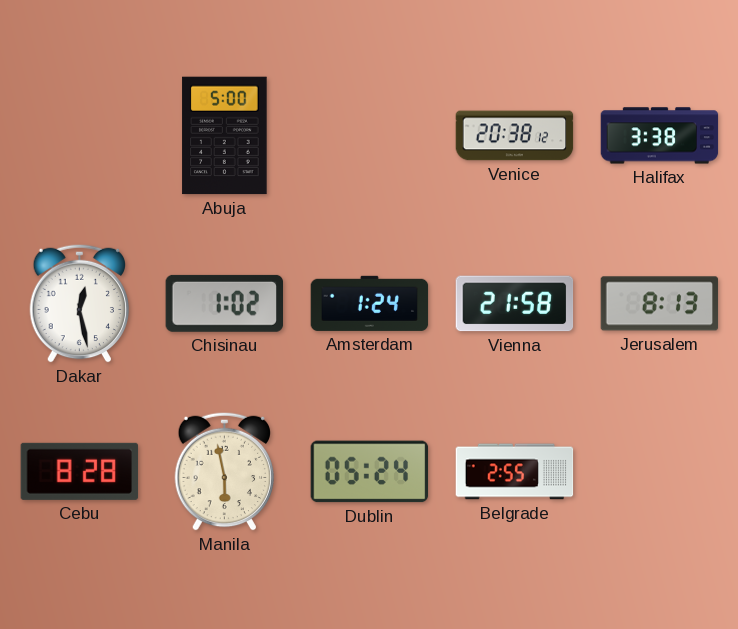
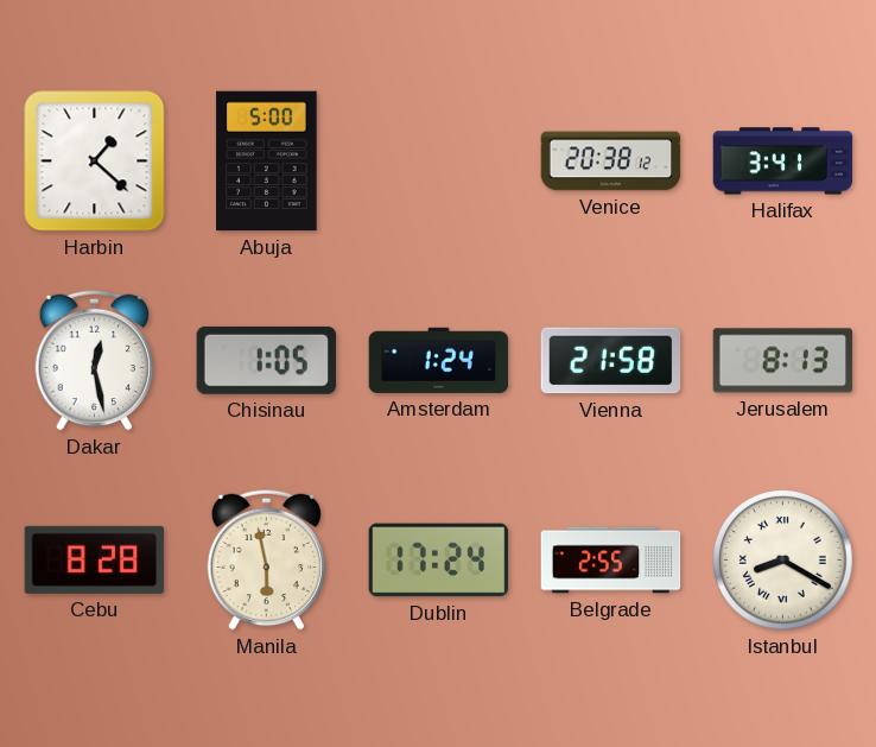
Harbin: none -> 1:22
Halifax: 3:38 -> 3:41
Chisinau: 1:02 -> 1:05
Dublin: 05:24 -> 17:24
Istanbul: none -> 8:20
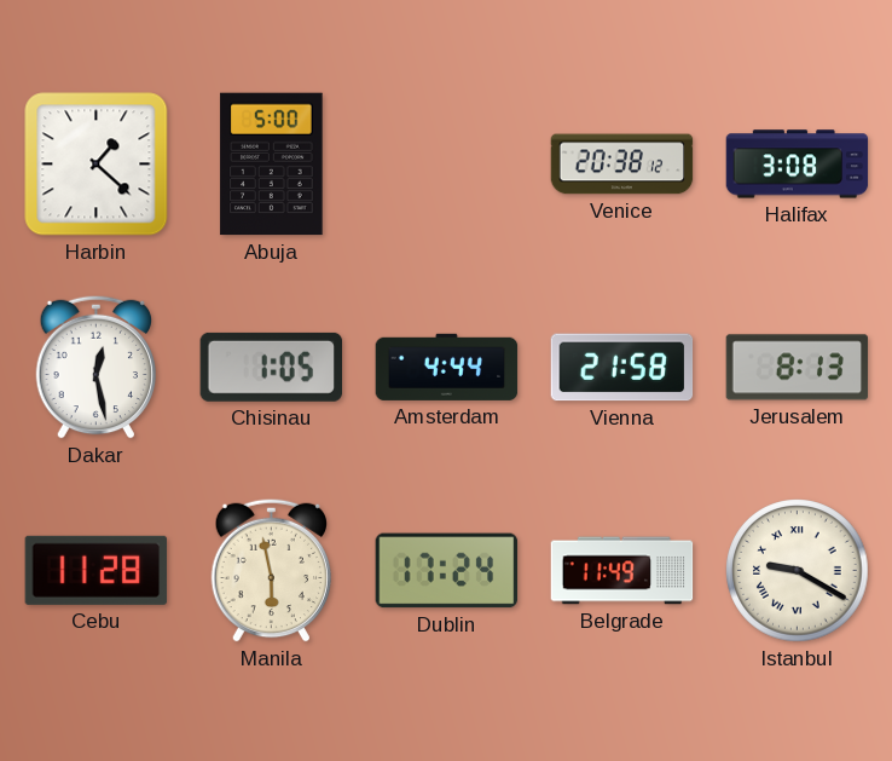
Halifax: 3:41 -> 3:08
Amsterdam: 1:24 -> 4:44
Cebu: 8:28 -> 11:28
Belgrade: 2:55 -> 11:49
Istanbul: 8:20 -> 9:20
